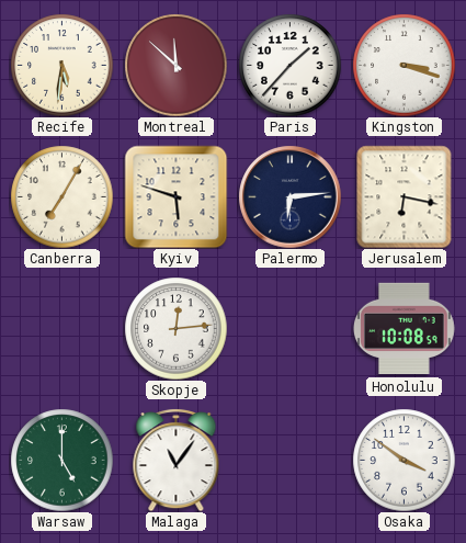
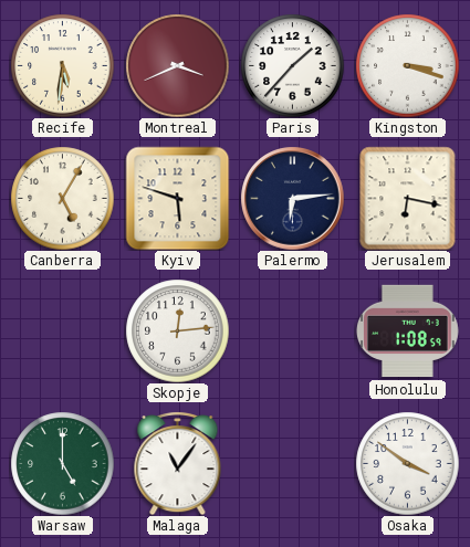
Montreal: 11:52 -> 3:41
Canberra: 7:05 -> 5:05
Honolulu: 10:08 -> 1:08
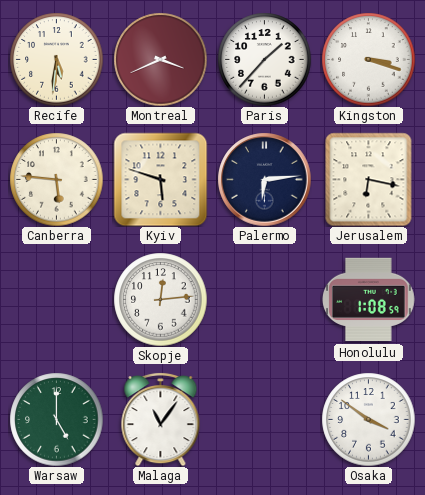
Canberra: 5:05 -> 5:46
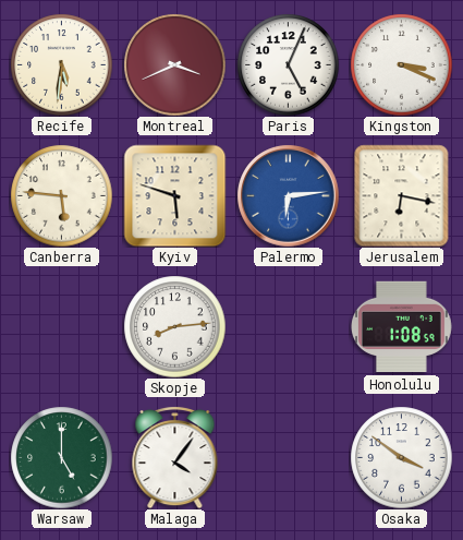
Paris: 1:37 -> 5:04
Kingston: 3:18 -> 3:19
Palermo dial: navy -> blue
Skopje: 12:14 -> 8:14
Malaga: 11:06 -> 4:06
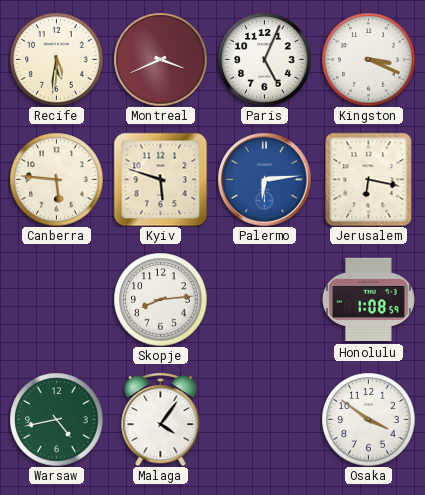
Warsaw: 5:00 -> 4:43
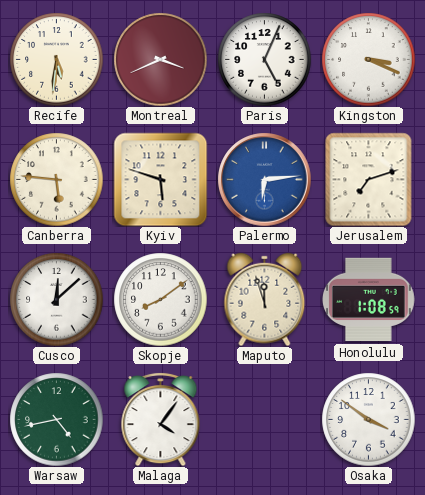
Jerusalem: 6:17 -> 7:12
Cusco: none -> 12:08
Skopje: 8:14 -> 8:09
Maputo: none -> 11:57
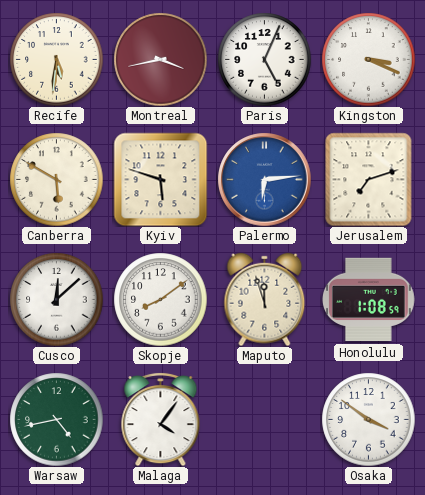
Montreal: 3:41 -> 3:43
Canberra: 5:46 -> 5:50
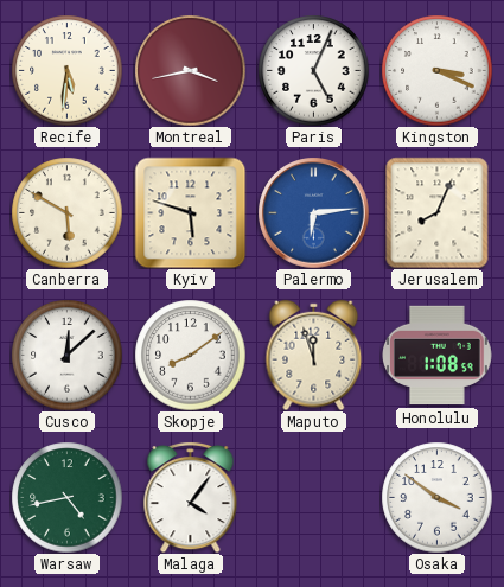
Jerusalem: 7:12 -> 8:04
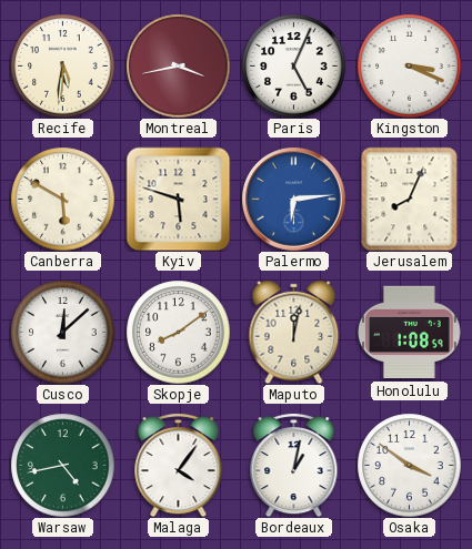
Maputo: 11:57 -> 12:02
Bordeaux: none -> 1:02
